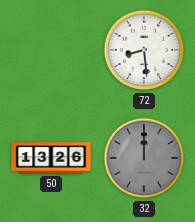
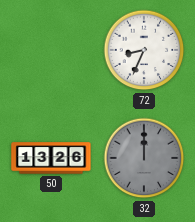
72: 8:29 -> 8:34
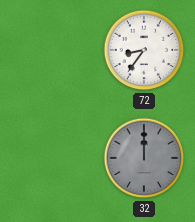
72: 8:34 -> 8:36
50: 13:26 -> none
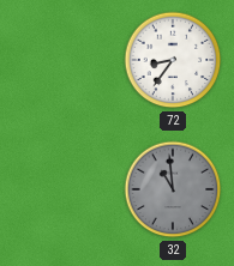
32: 12:00 -> 10:59
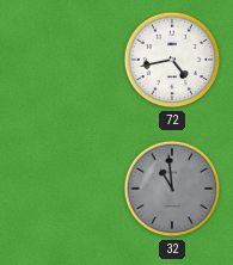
72: 8:36 -> 4:43
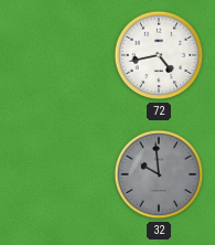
32: 10:59 -> 9:59
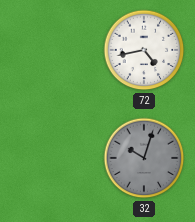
32: 9:59 -> 10:03
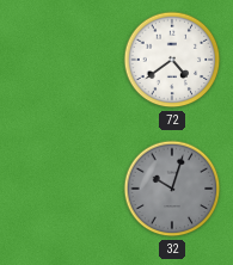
72: 4:43 -> 4:39
